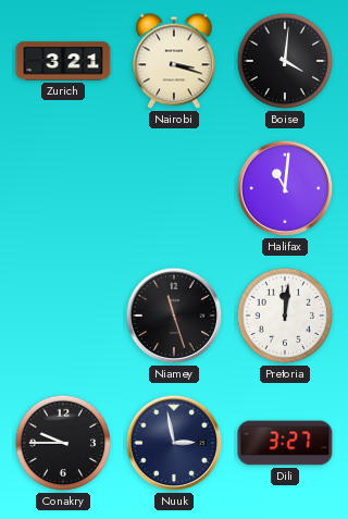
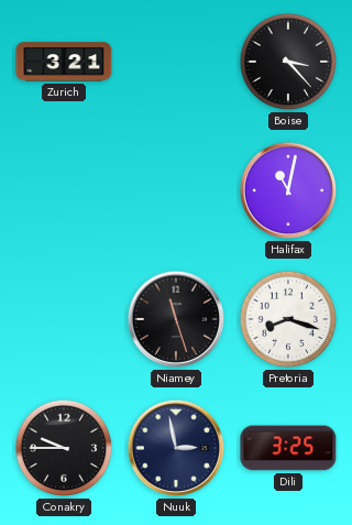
Nairobi: 3:18 -> none
Boise: 4:01 -> 3:23
Halifax: 11:01 -> 11:02
Pretoria: 12:01 -> 8:18
Dili: 3:27 -> 3:25
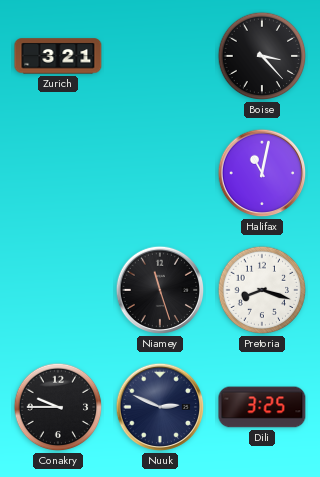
Nuuk: 2:58 -> 2:49
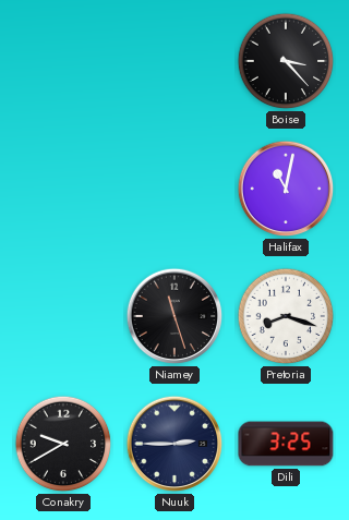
Zurich: 3:21 -> none
Conakry: 9:45 -> 9:40
Nuuk: 2:49 -> 2:45
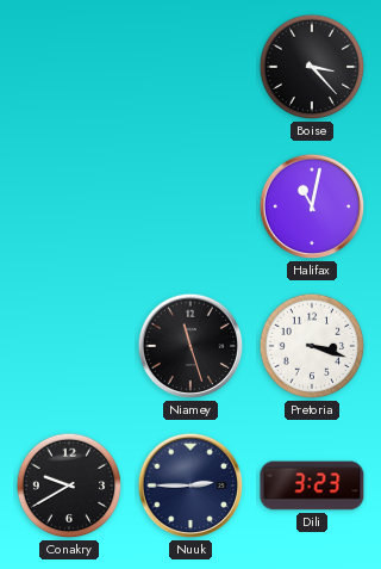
Pretoria: 8:18 -> 3:18
Dili: 3:25 -> 3:23
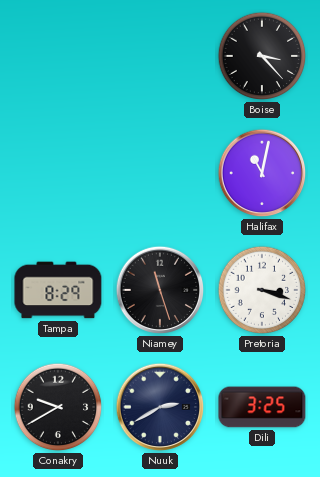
Tampa: none -> 8:29
Nuuk: 2:45 -> 2:40
Dili: 3:23 -> 3:25
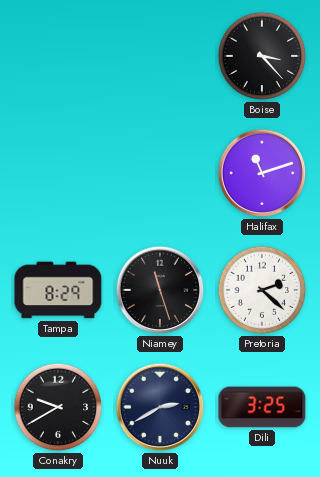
Halifax: 11:02 -> 11:12
Pretoria: 3:18 -> 2:22
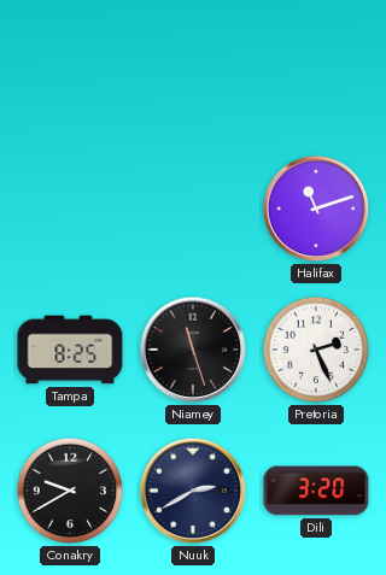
Boise: 3:23 -> none
Tampa: 8:29 -> 8:25
Pretoria: 2:22 -> 2:26
Dili: 3:25 -> 3:20
